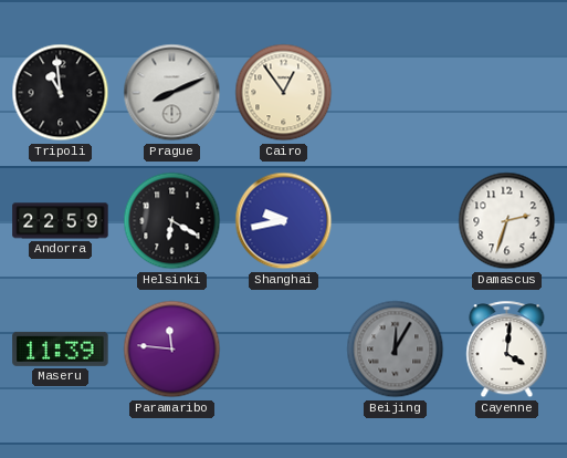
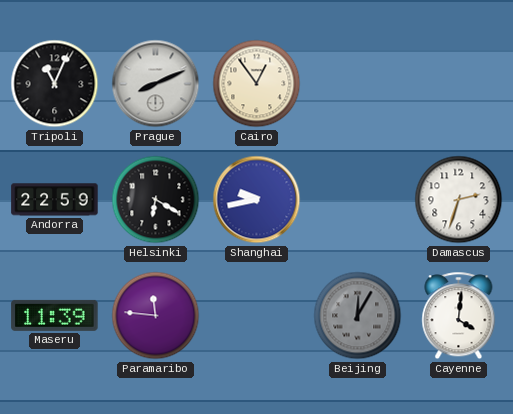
Tripoli: 10:59 -> 11:04
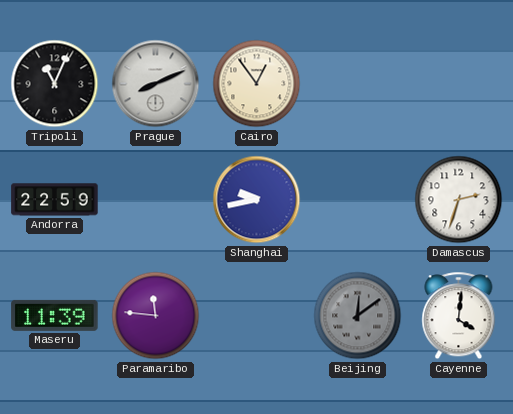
Helsinki: 6:20 -> none
Beijing: 12:05 -> 12:09
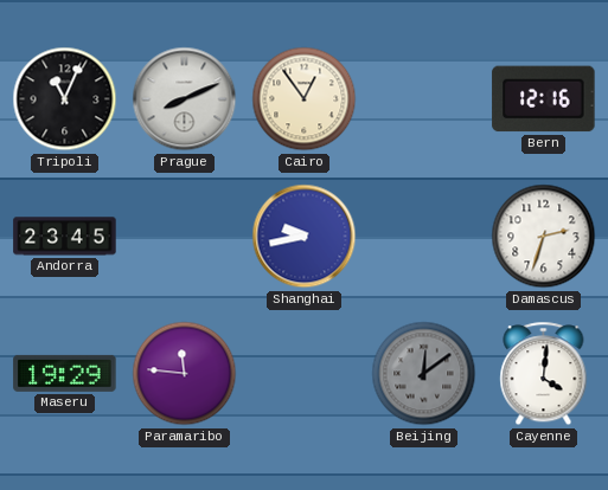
Bern: none -> 12:16
Andorra: 22:59 -> 23:45
Maseru: 11:39 -> 19:29
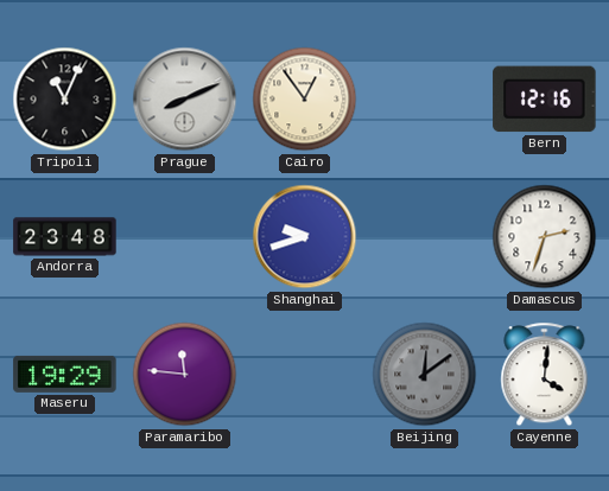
Andorra: 23:45 -> 23:48
Shanghai: 9:43 -> 9:42
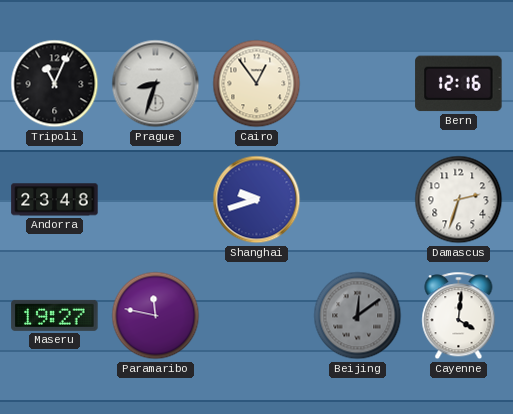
Prague: 8:11 -> 8:33
Maseru: 19:29 -> 19:27
Paramaribo: 11:46 -> 11:47
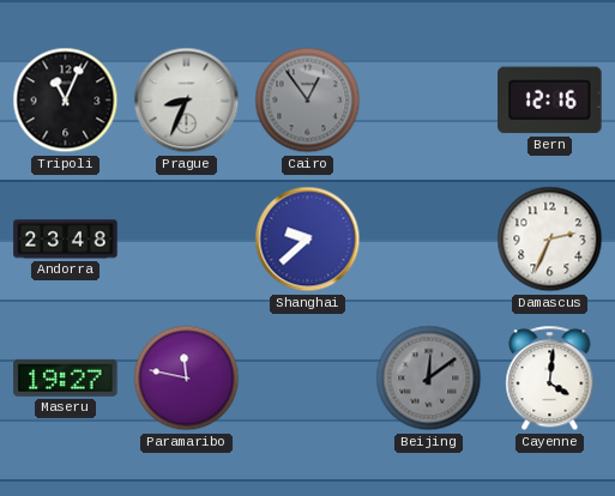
Prague: 8:33 -> 8:34
Cairo dial: cream -> grey
Shanghai: 9:42 -> 9:38
Damascus: 2:33 -> 2:34
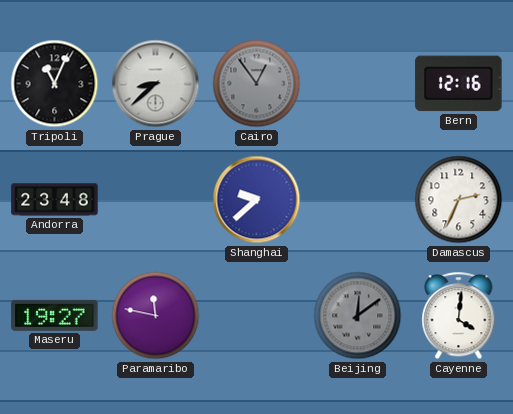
Prague: 8:34 -> 8:38
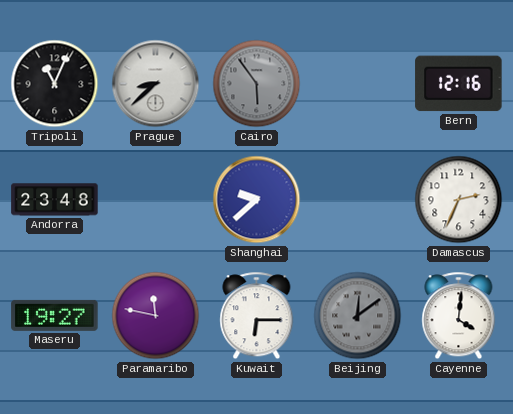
Cairo: 12:54 -> 5:54
Kuwait: none -> 6:15
